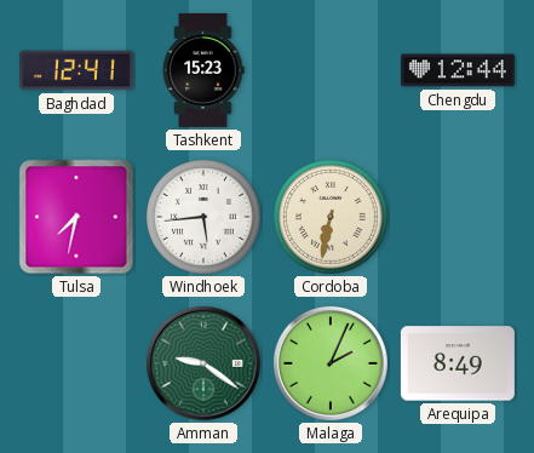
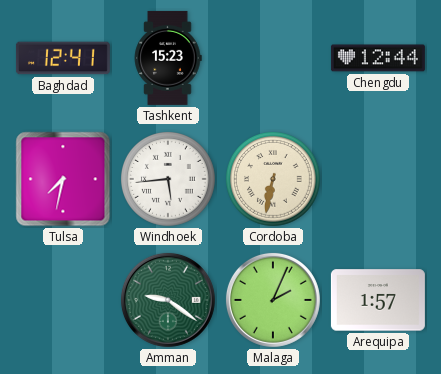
Arequipa: 8:49 -> 1:57
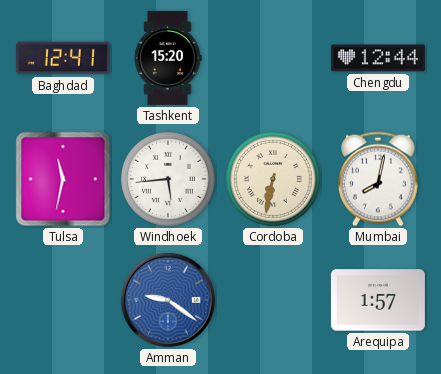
Tashkent: 15:23 -> 15:20
Tulsa: 7:32 -> 11:32
Mumbai: none -> 8:02
Amman dial: green -> blue
Malaga: 2:04 -> none
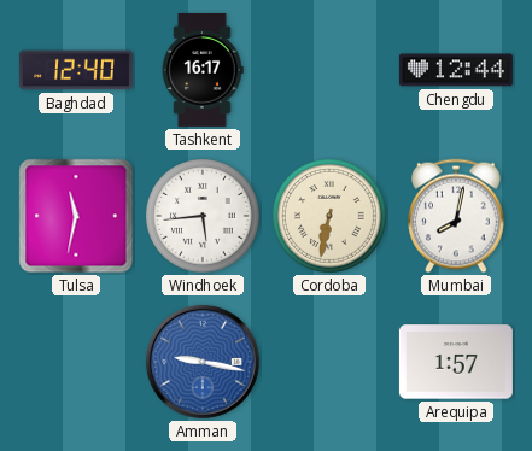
Baghdad: 12:41 -> 12:40
Tashkent: 15:20 -> 16:17
Amman: 9:21 -> 9:17
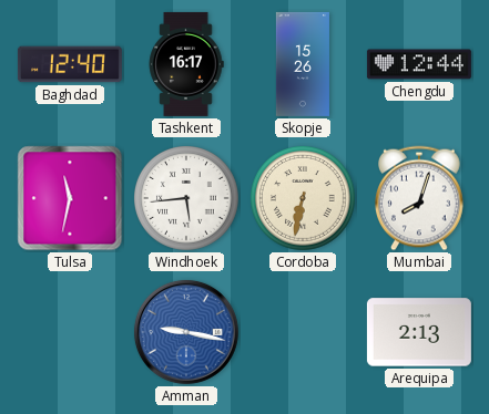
Skopje: none -> 15:26
Mumbai: 8:02 -> 8:03
Arequipa: 1:57 -> 2:13
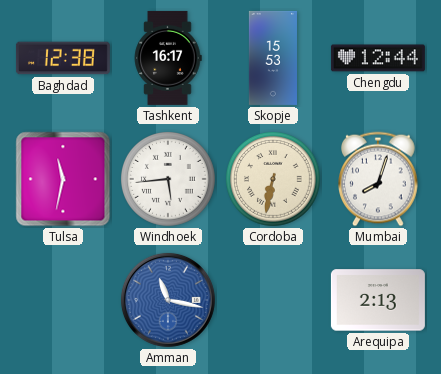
Baghdad: 12:40 -> 12:38
Skopje: 15:26 -> 15:53
Amman: 9:17 -> 11:17
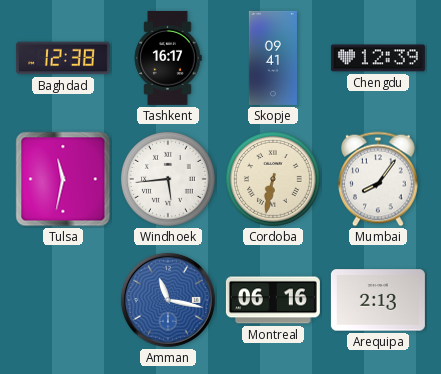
Skopje: 15:53 -> 09:41
Chengdu: 12:44 -> 12:39
Mumbai: 8:03 -> 8:06
Montreal: none -> 06:16
